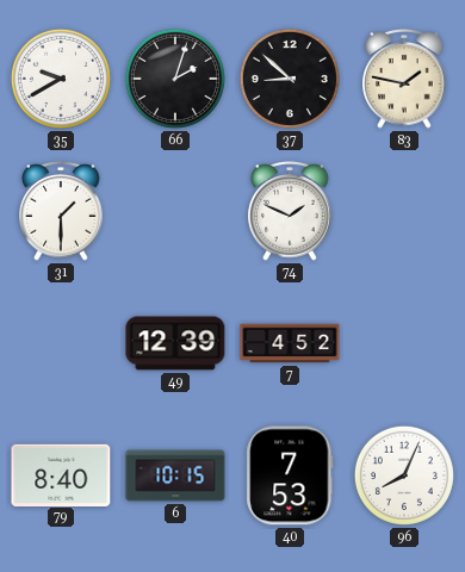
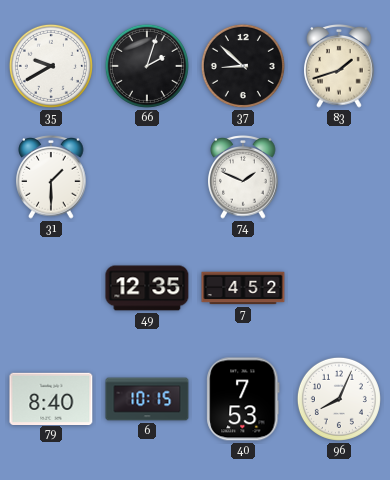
83: 1:47 -> 1:42
49: 12:39 -> 12:35
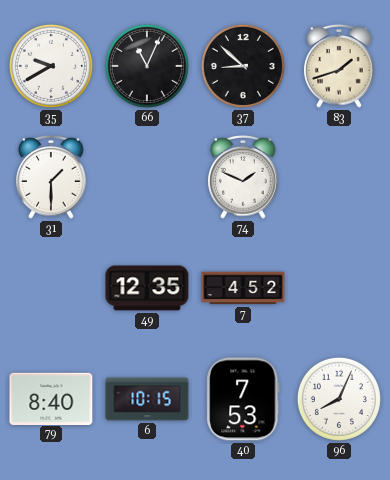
66: 2:03 -> 11:04
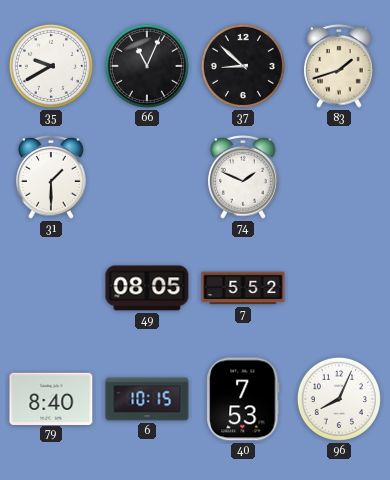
49: 12:35 -> 08:05
7: 4:52 -> 5:52
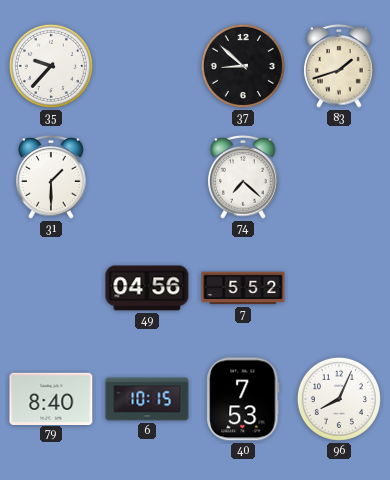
35: 9:40 -> 9:37
66: 11:04 -> none
74: 1:49 -> 7:22
49: 08:05 -> 04:56
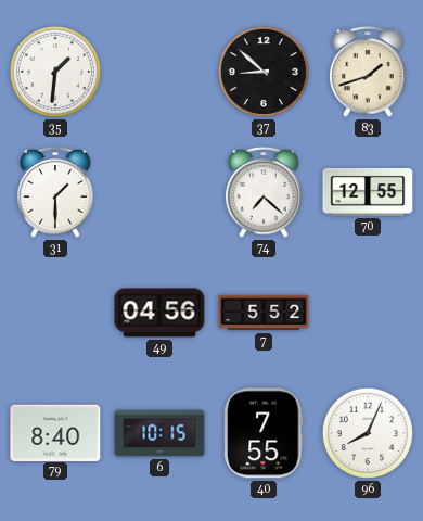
35: 9:37 -> 1:31
70: none -> 12:55
40: 7:53 -> 7:55
